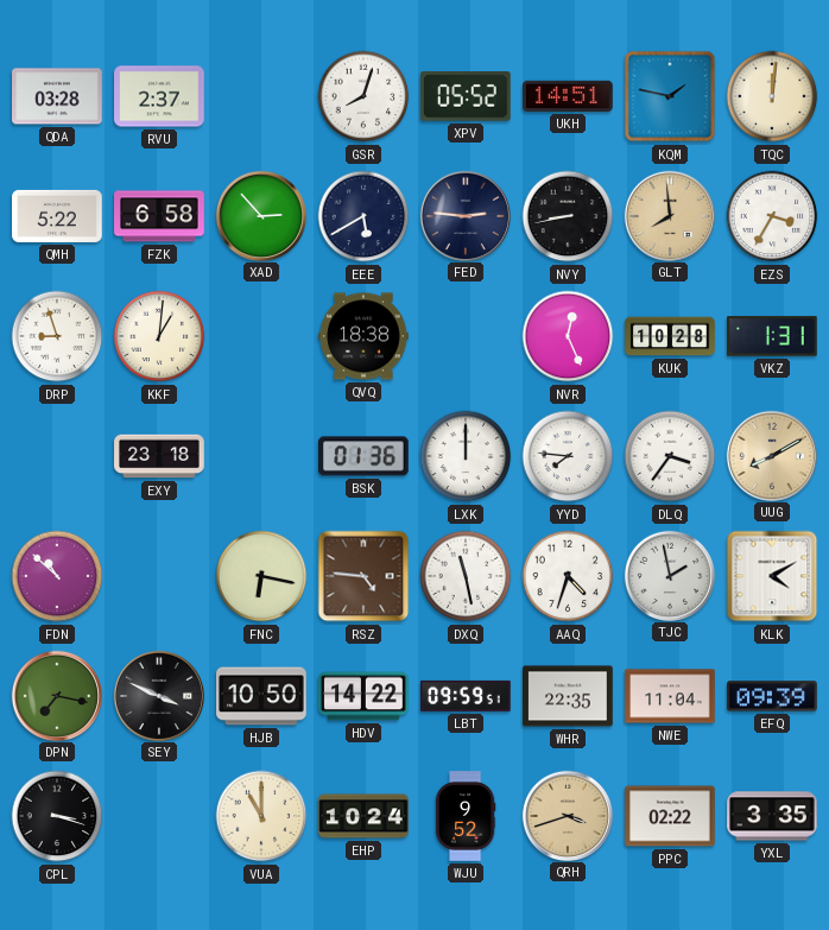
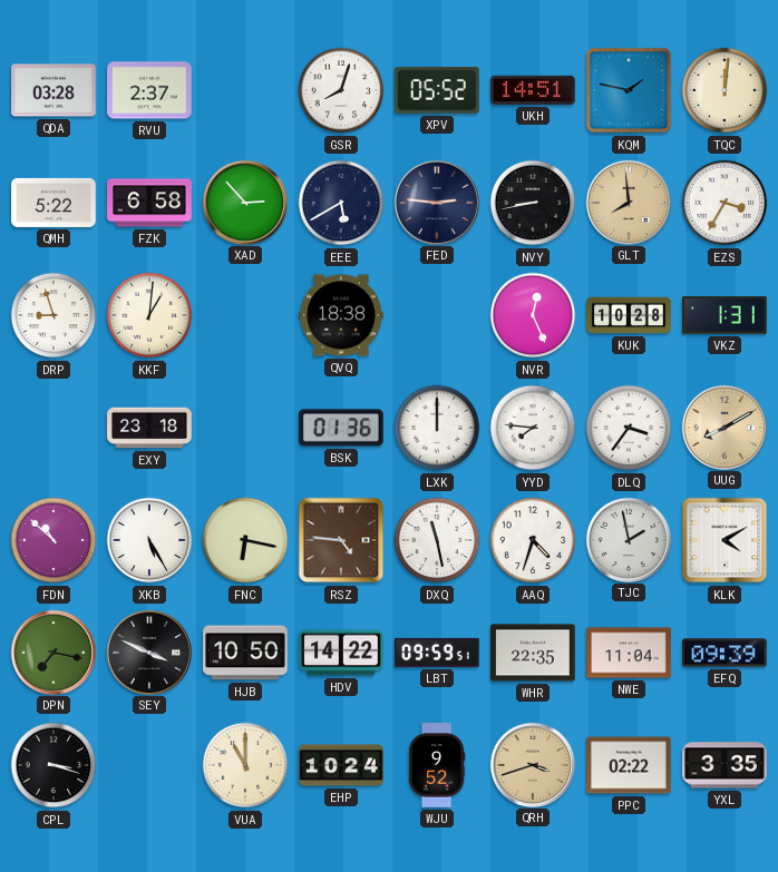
XKB: none -> 5:25
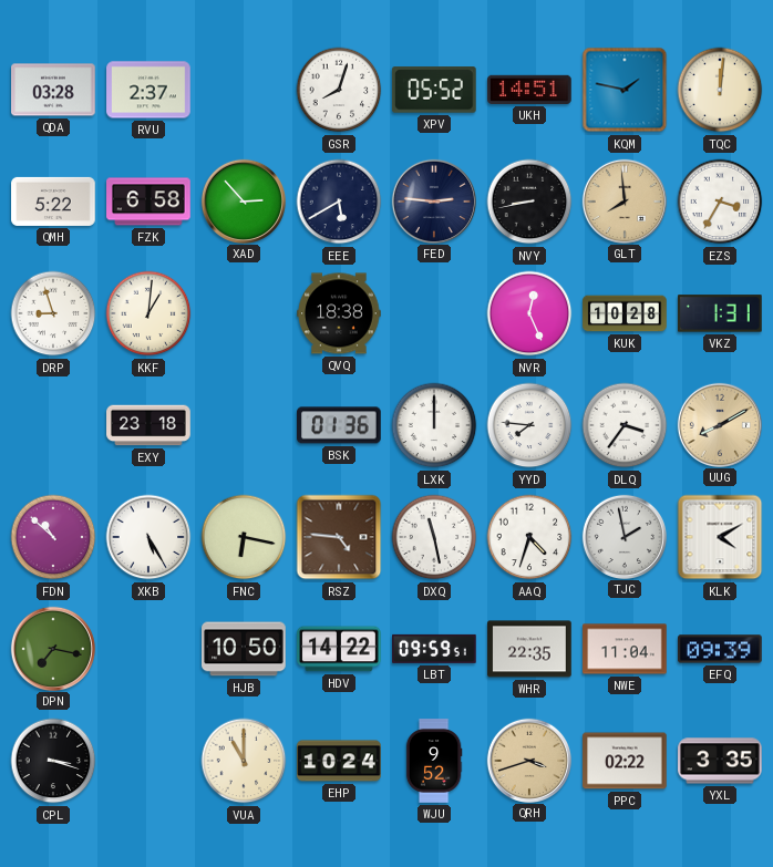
SEY: 3:49 -> none
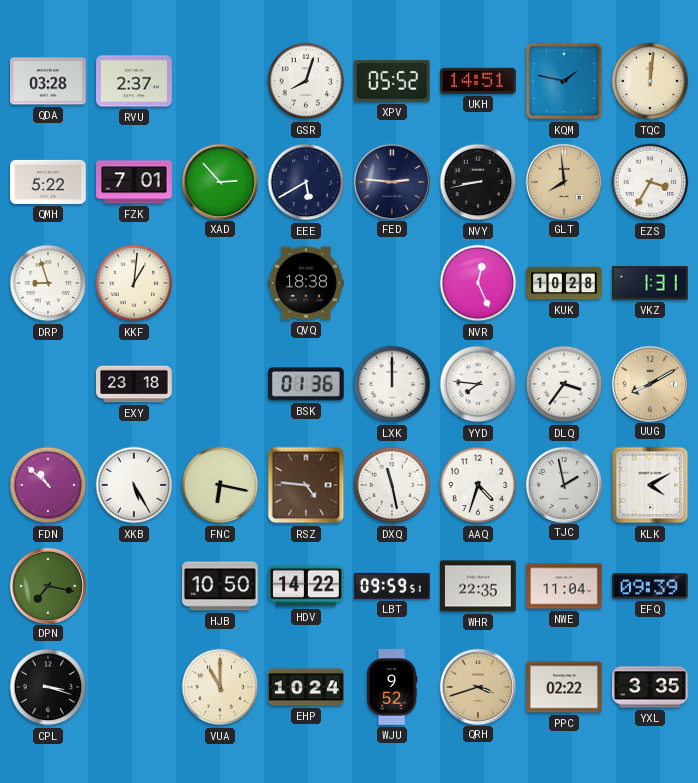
FZK: 6:58 -> 7:01
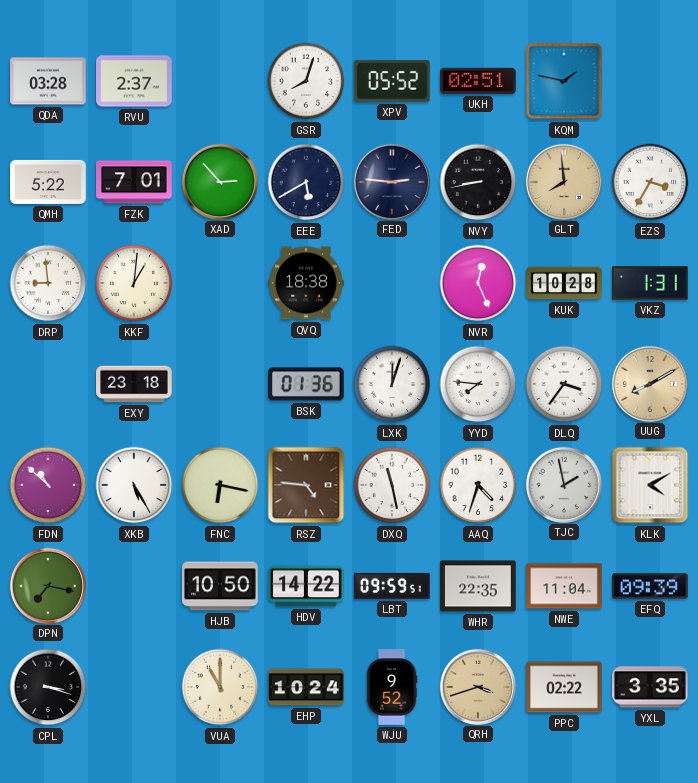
UKH: 14:51 -> 02:51
TQC: 12:01 -> none
DRP: 8:57 -> 8:59
LXK: 12:00 -> 12:03
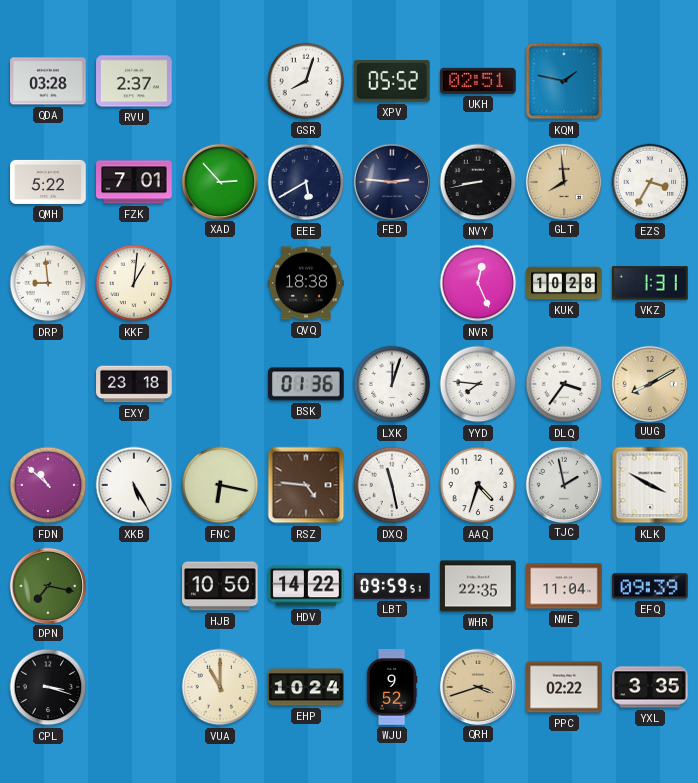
KLK: 4:10 -> 3:50
